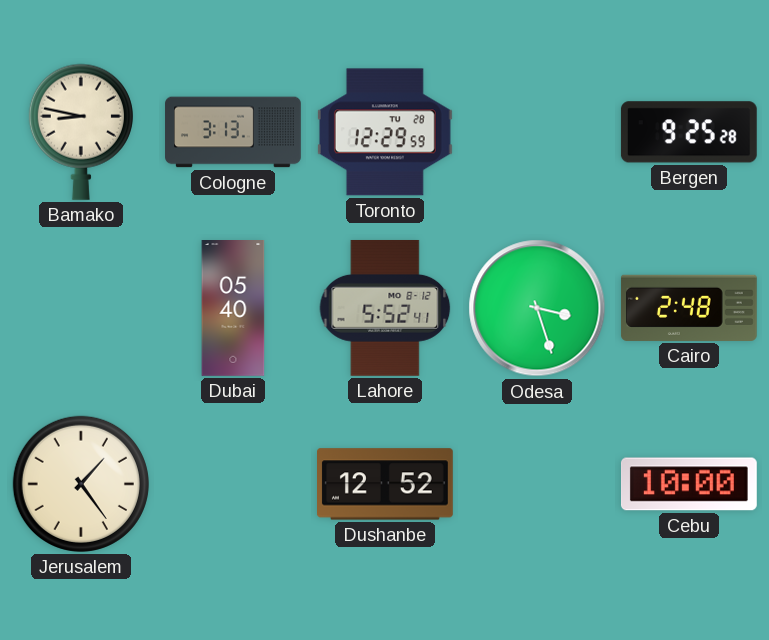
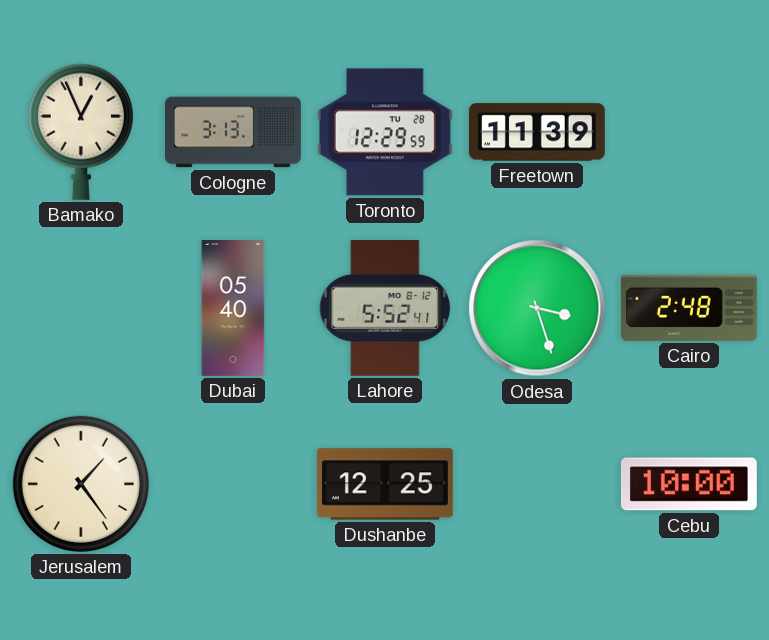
Bamako: 8:47 -> 12:56
Freetown: none -> 11:39
Bergen: 9:25 -> none
Dushanbe: 12:52 -> 12:25
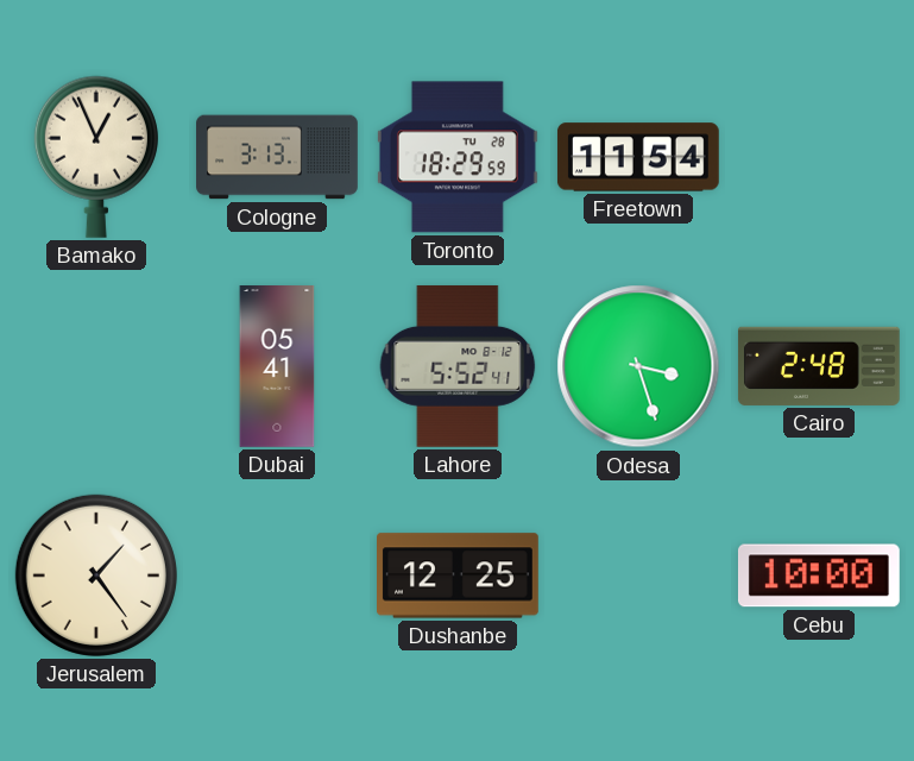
Toronto: 12:29 -> 18:29
Freetown: 11:39 -> 11:54
Dubai: 05:40 -> 05:41
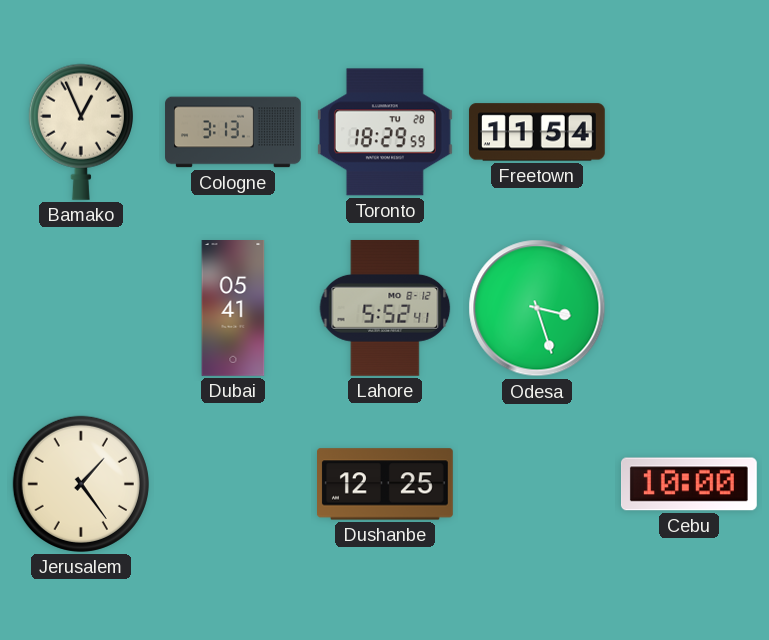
Cairo: 2:48 -> none
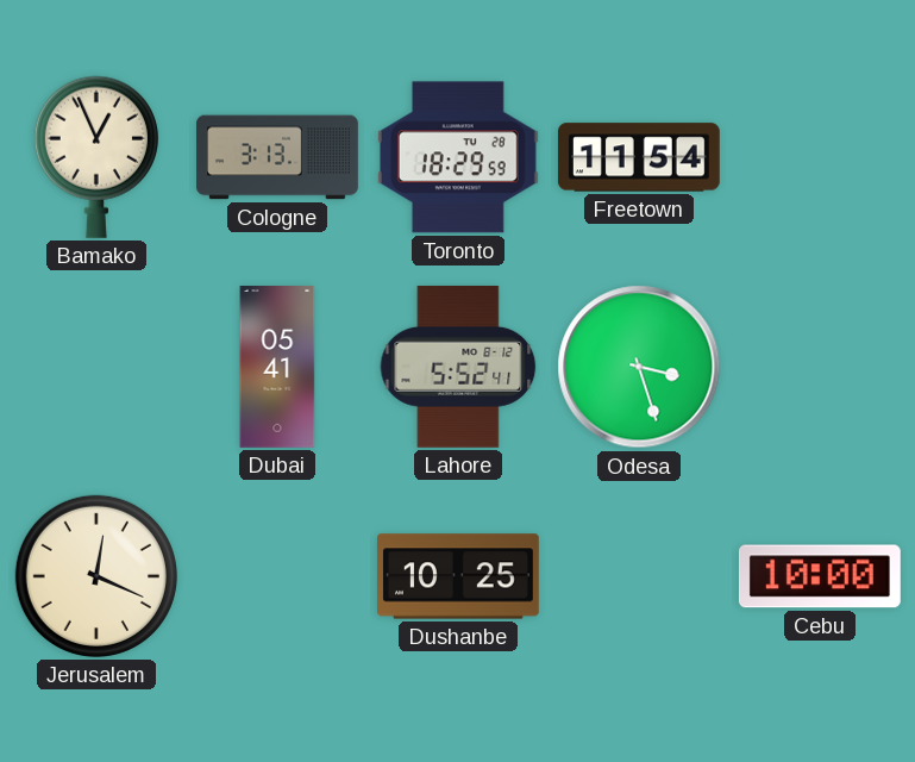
Jerusalem: 1:24 -> 12:19
Dushanbe: 12:25 -> 10:25
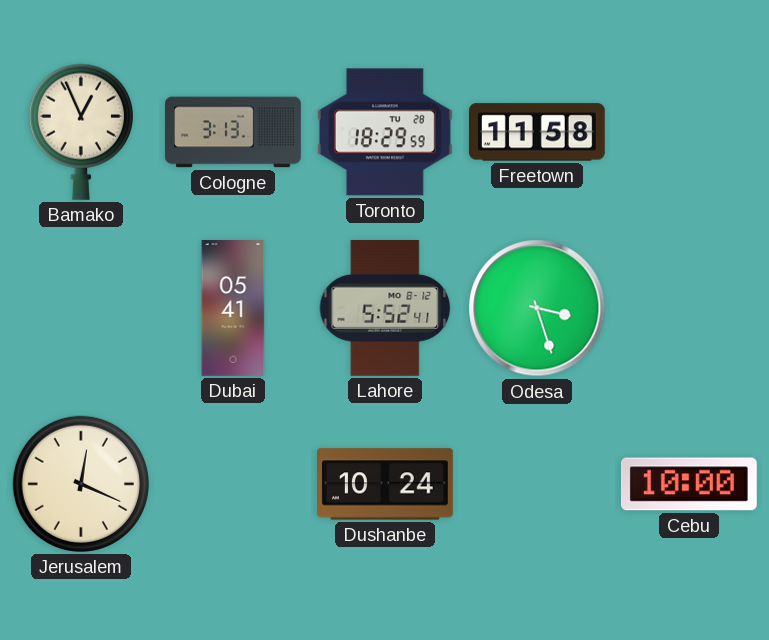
Freetown: 11:54 -> 11:58
Dushanbe: 10:25 -> 10:24
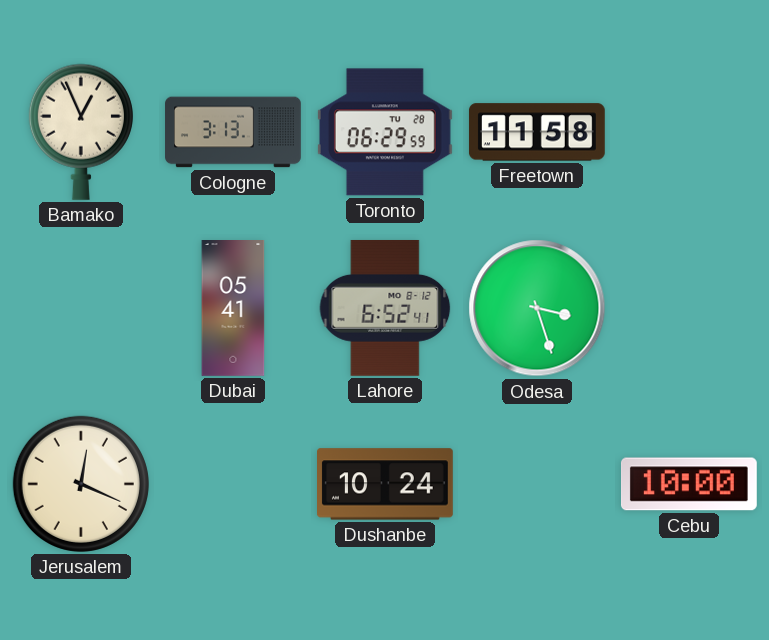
Toronto: 18:29 -> 06:29
Lahore: 5:52 -> 6:52
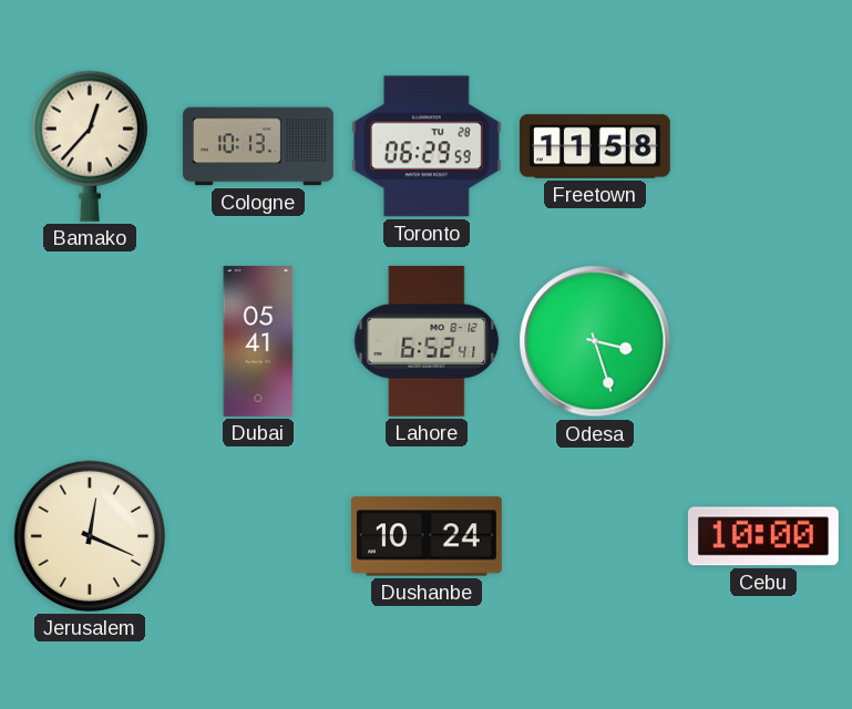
Bamako: 12:56 -> 12:37
Cologne: 3:13 -> 10:13
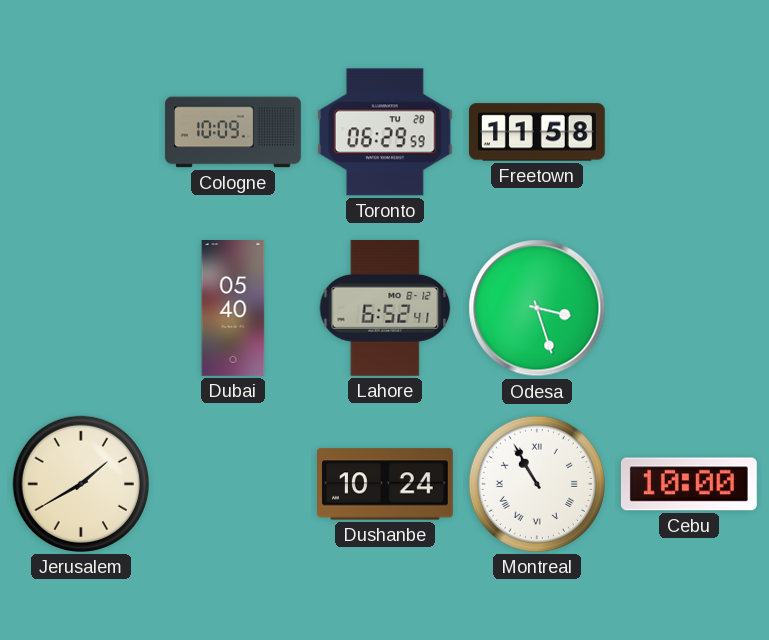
Bamako: 12:37 -> none
Cologne: 10:13 -> 10:09
Dubai: 05:41 -> 05:40
Jerusalem: 12:19 -> 1:40
Montreal: none -> 10:55
